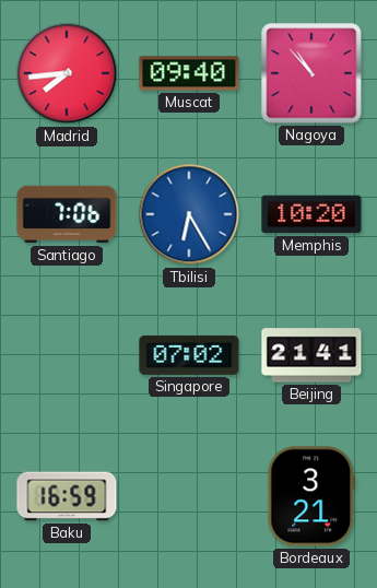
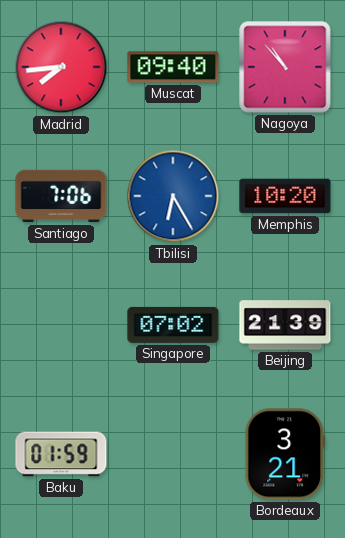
Beijing: 21:41 -> 21:39
Baku: 16:59 -> 01:59
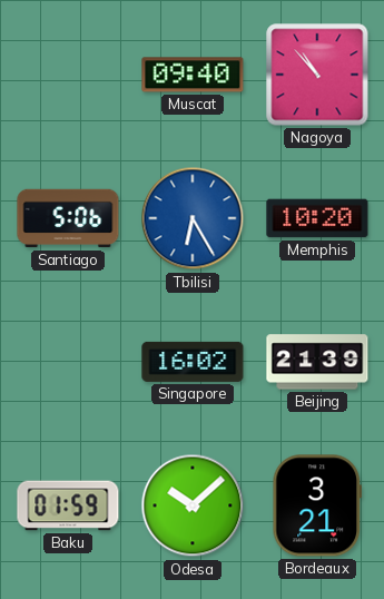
Madrid: 7:44 -> none
Santiago: 7:06 -> 5:06
Singapore: 07:02 -> 16:02
Odesa: none -> 10:08
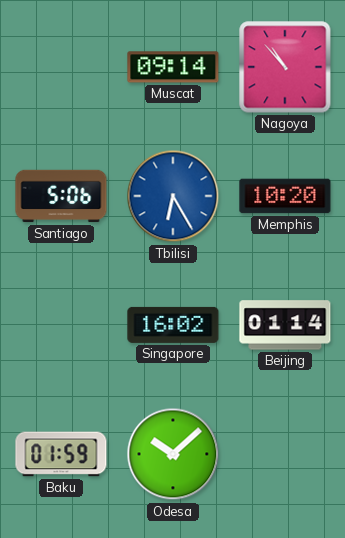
Muscat: 09:40 -> 09:14
Beijing: 21:39 -> 01:14
Bordeaux: 3:21 -> none
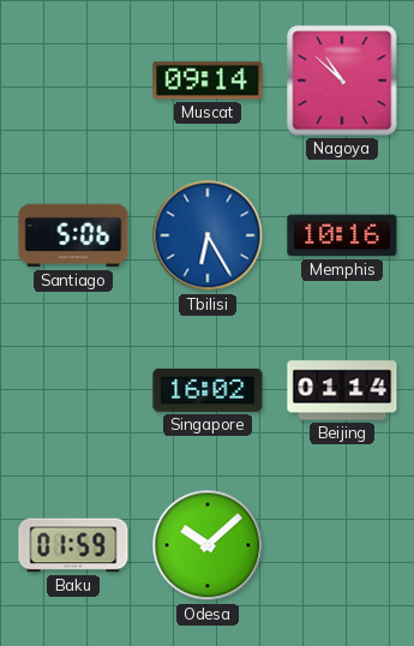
Nagoya: 10:53 -> 10:52
Memphis: 10:20 -> 10:16
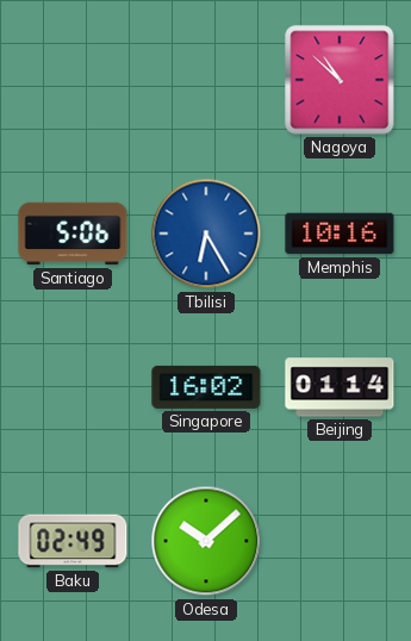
Muscat: 09:14 -> none
Baku: 01:59 -> 02:49
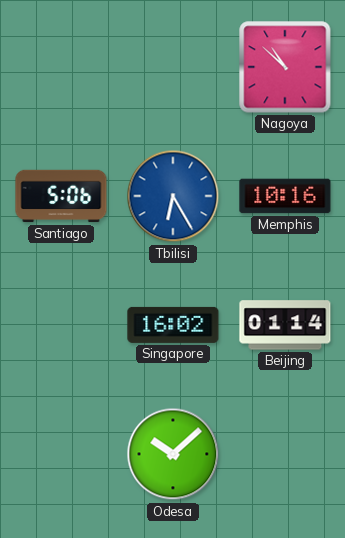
Baku: 02:49 -> none
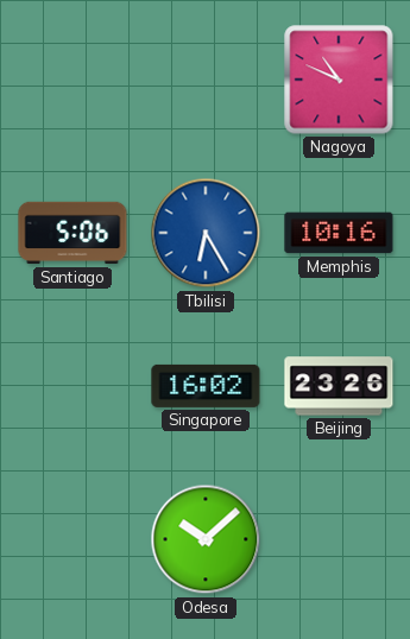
Nagoya: 10:52 -> 10:49
Beijing: 01:14 -> 23:26
